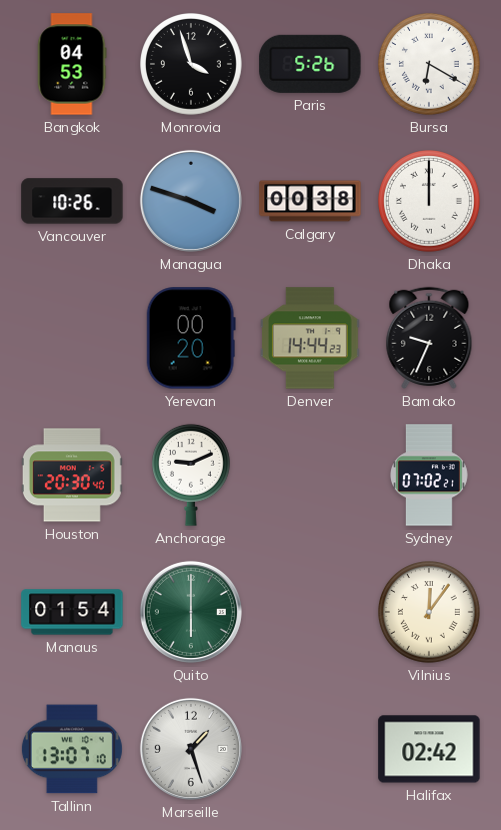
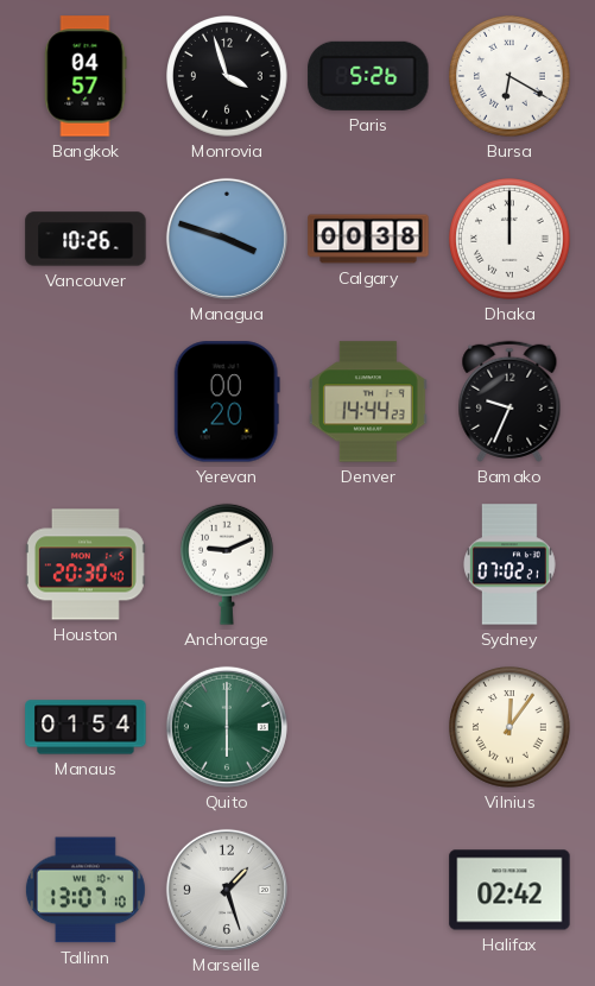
Bangkok: 04:53 -> 04:57
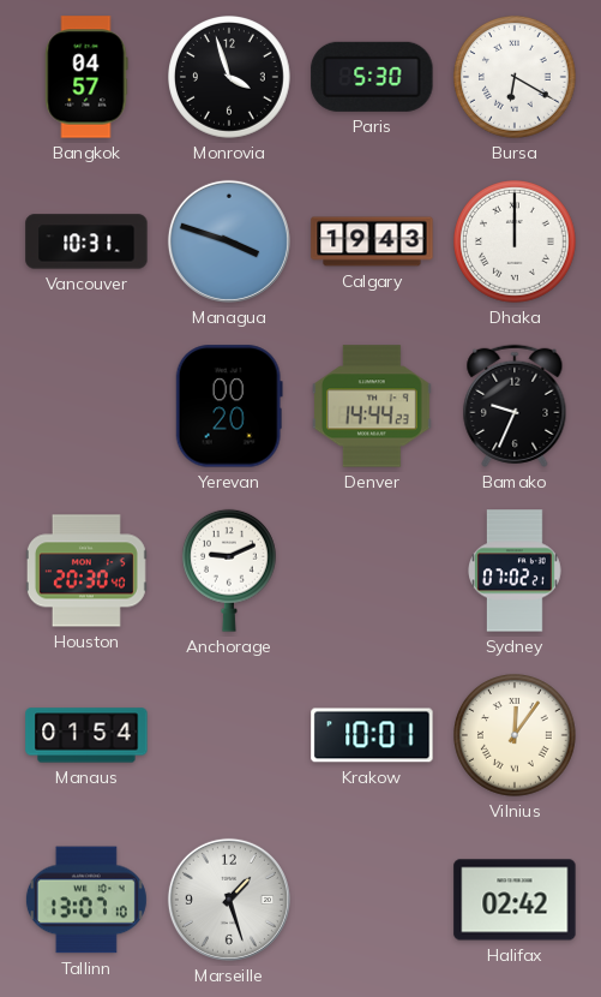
Paris: 5:26 -> 5:30
Vancouver: 10:26 -> 10:31
Calgary: 00:38 -> 19:43
Quito: 6:00 -> none
Krakow: none -> 10:01
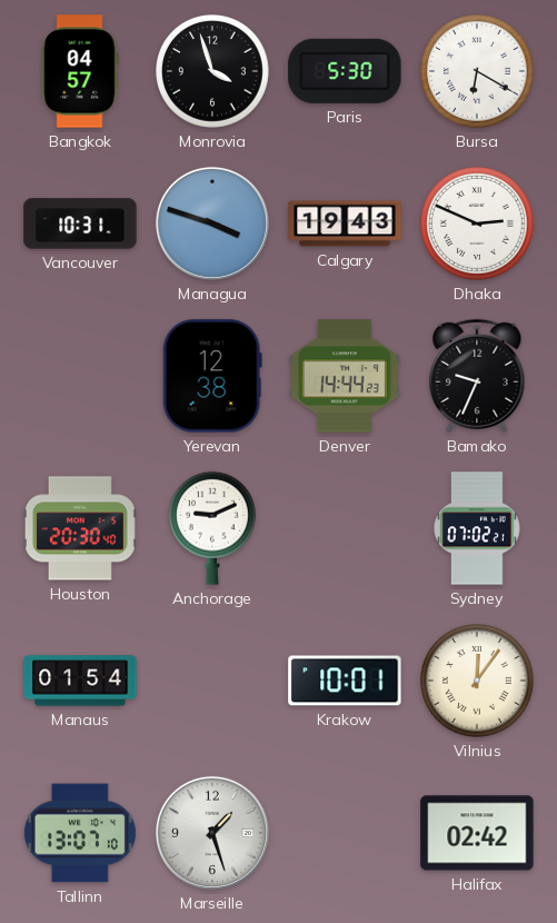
Dhaka: 12:00 -> 2:49
Yerevan: 00:20 -> 12:38
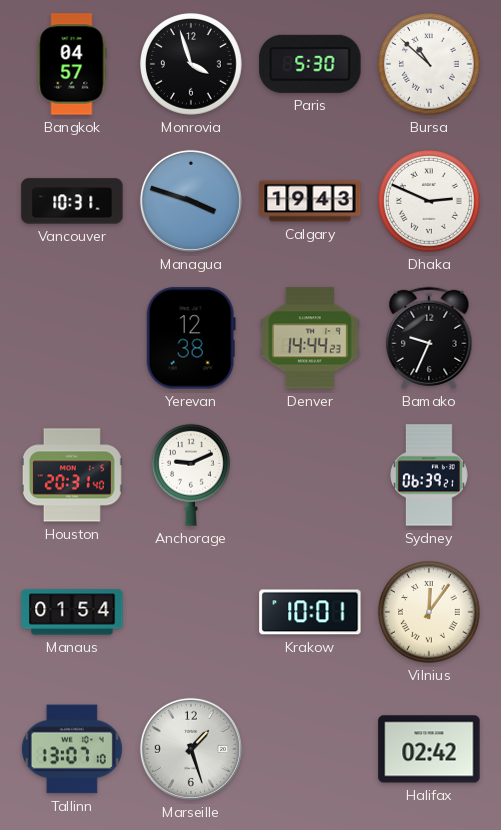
Bursa: 6:20 -> 10:52
Houston: 20:30 -> 20:31
Sydney: 07:02 -> 06:39
